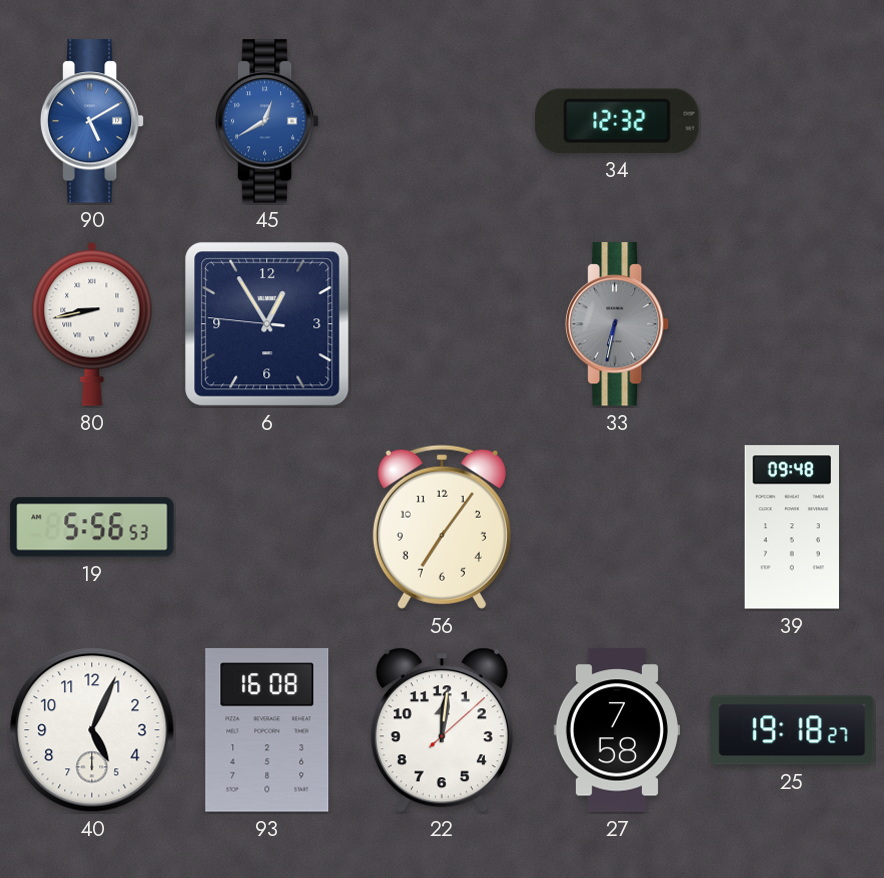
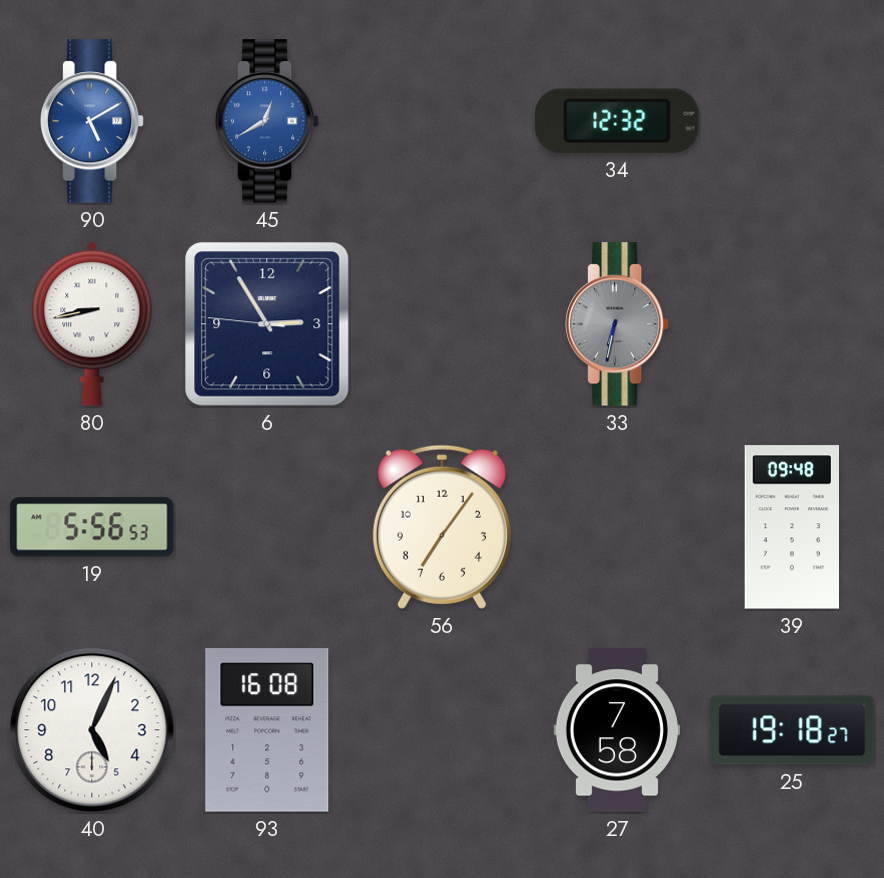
6: 12:54 -> 2:54
22: 12:01 -> none
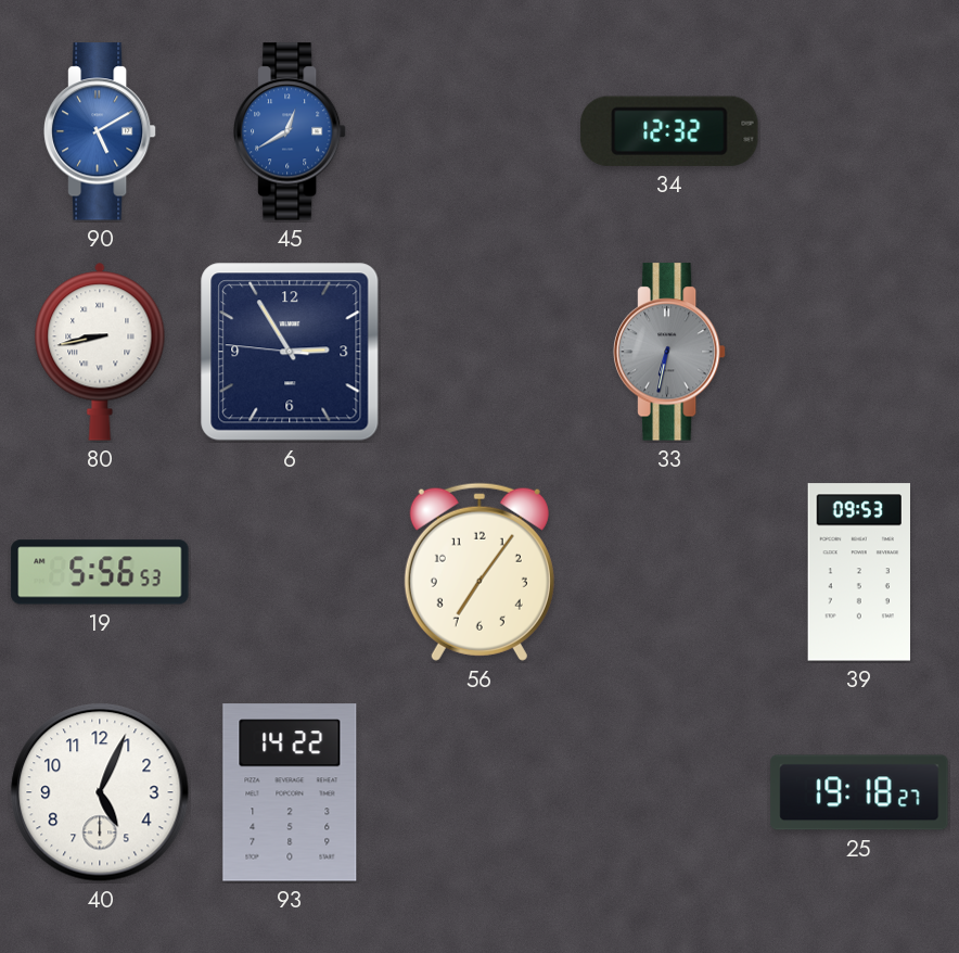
39: 09:48 -> 09:53
93: 16:08 -> 14:22
27: 7:58 -> none
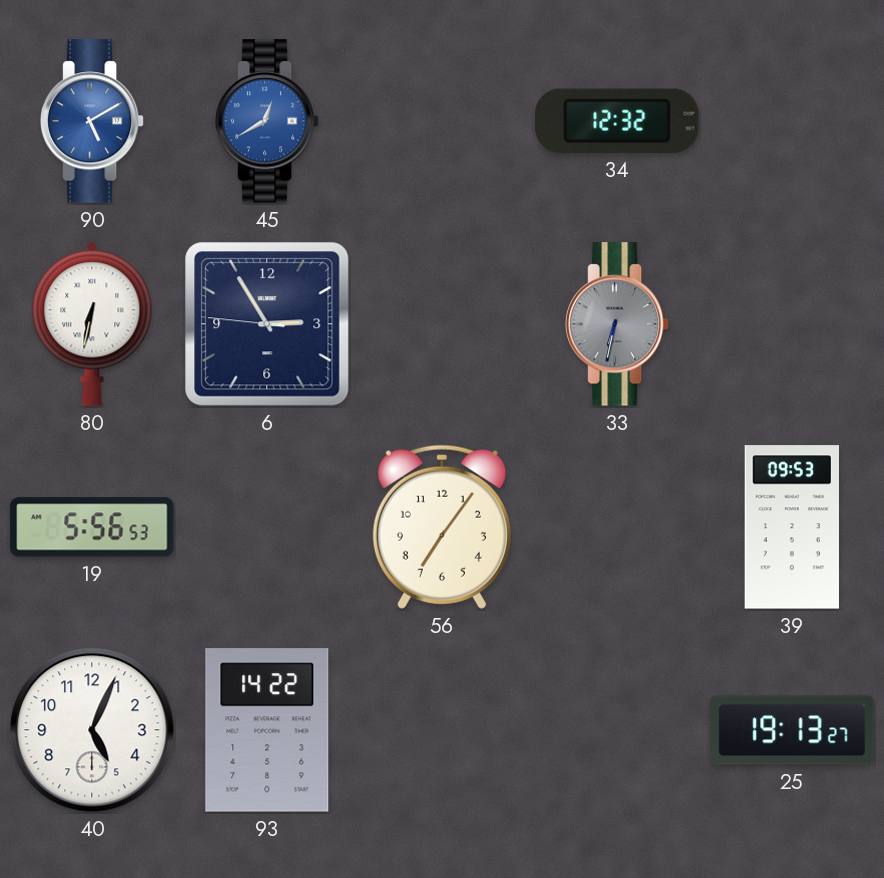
80: 8:43 -> 6:32
25: 19:18 -> 19:13
